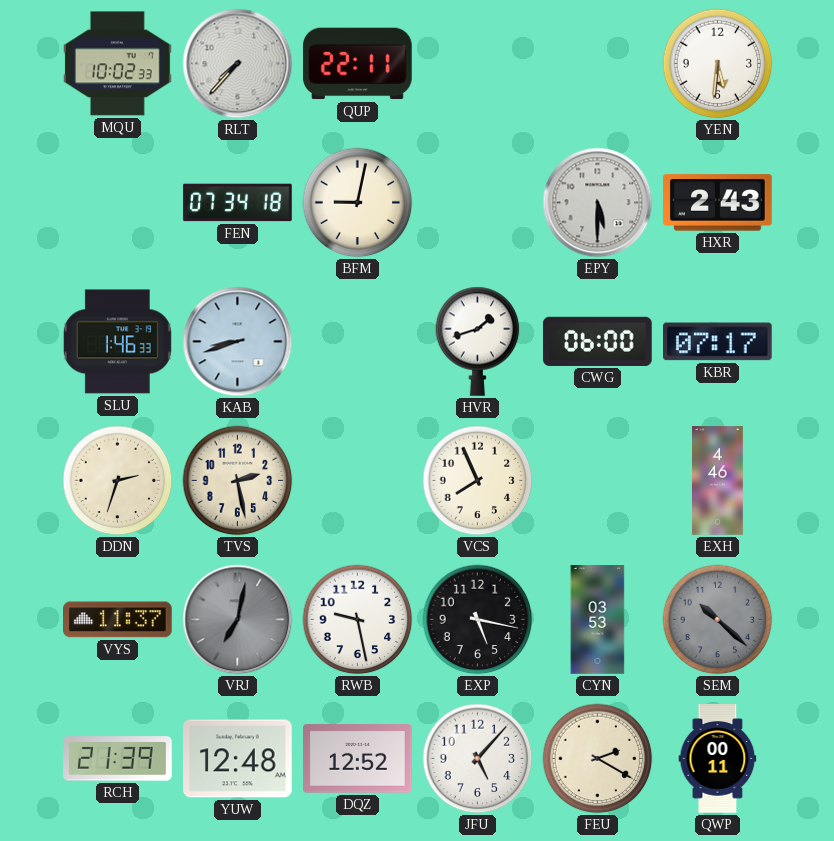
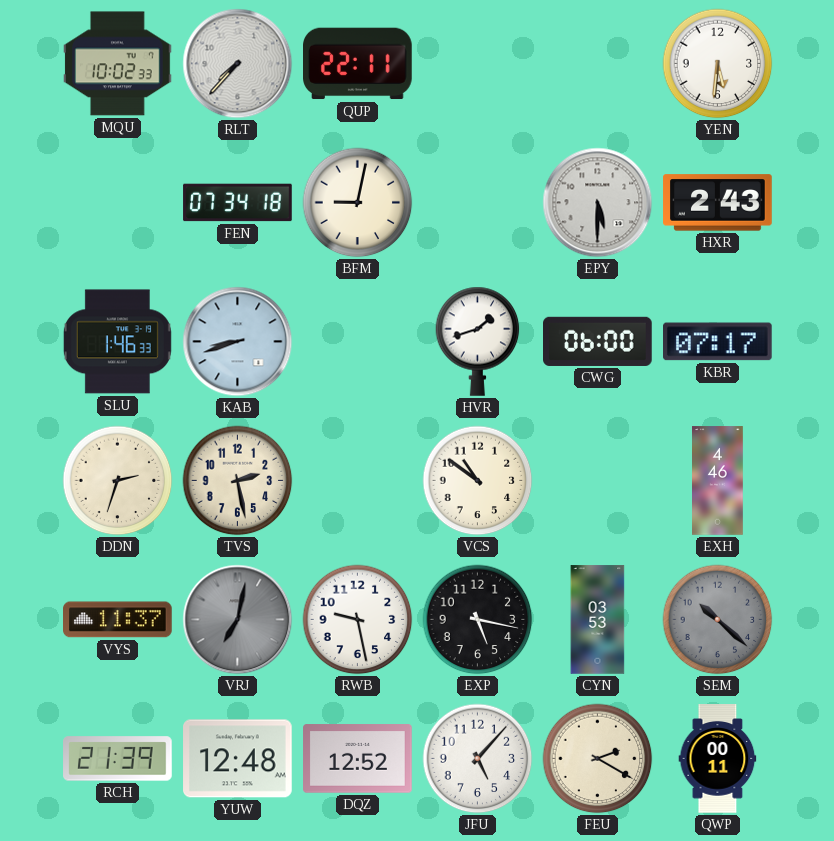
VCS: 7:56 -> 10:51
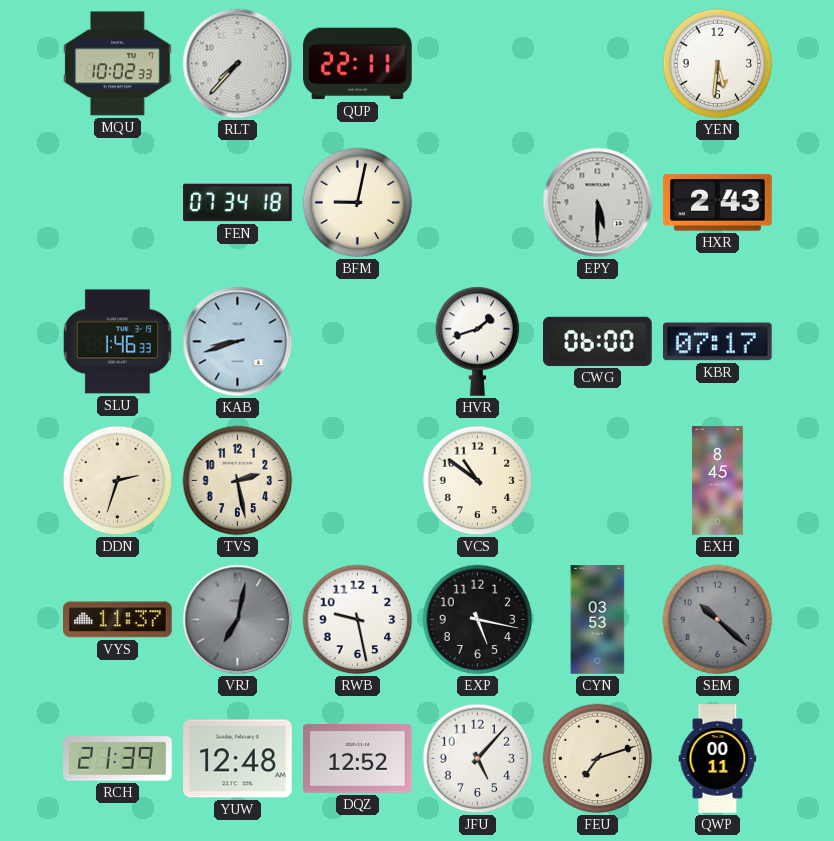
EXH: 4:46 -> 8:45
FEU: 2:20 -> 7:12
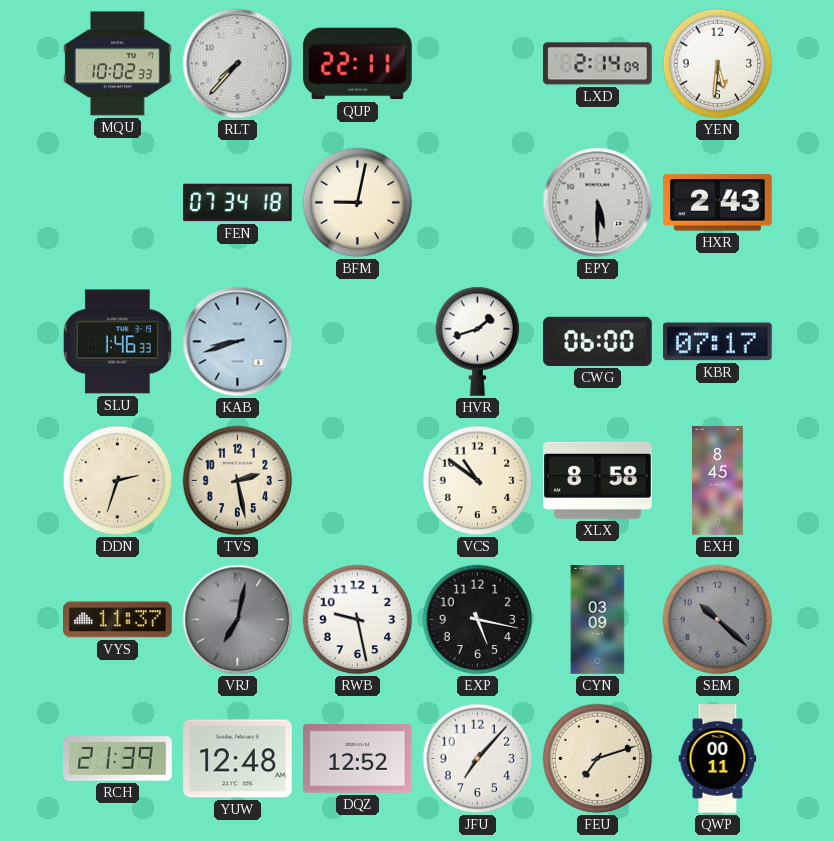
LXD: none -> 2:14
XLX: none -> 8:58
CYN: 03:53 -> 03:09
JFU: 5:07 -> 7:07
